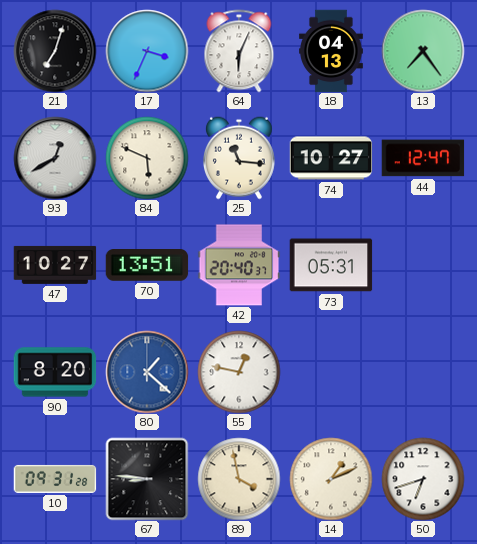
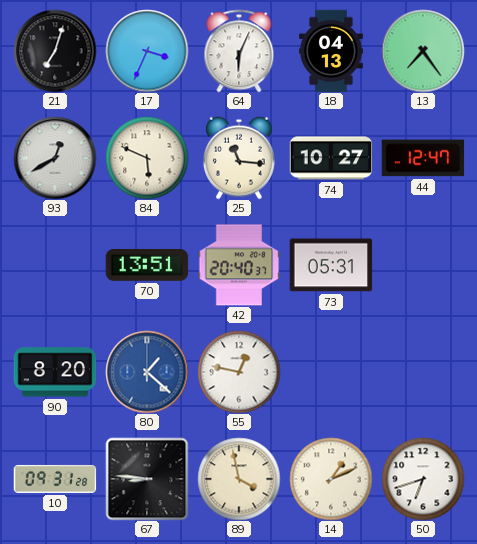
47: 10:27 -> none
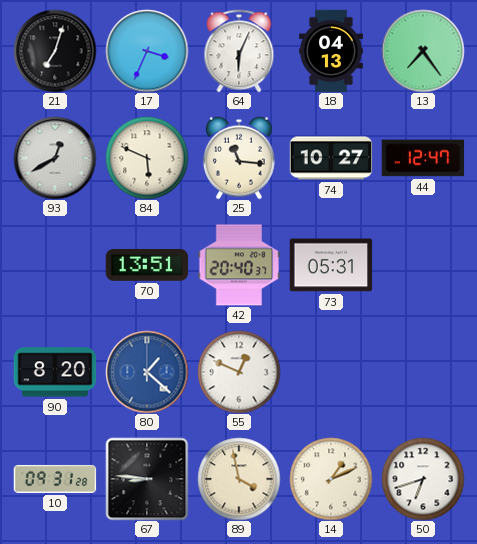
55: 12:47 -> 12:49
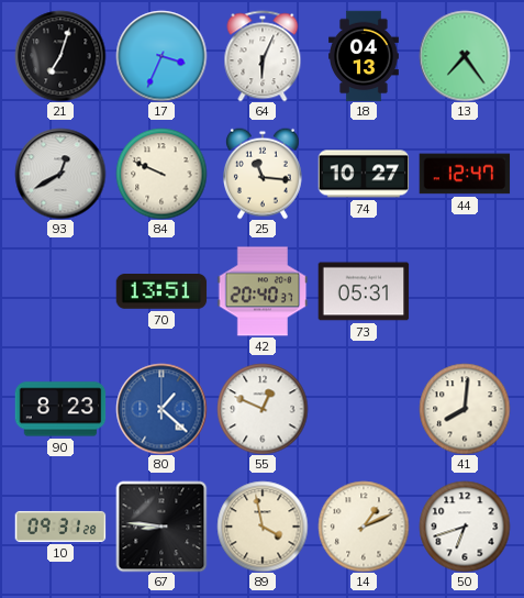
84: 5:49 -> 9:49
90: 8:20 -> 8:23
41: none -> 8:01
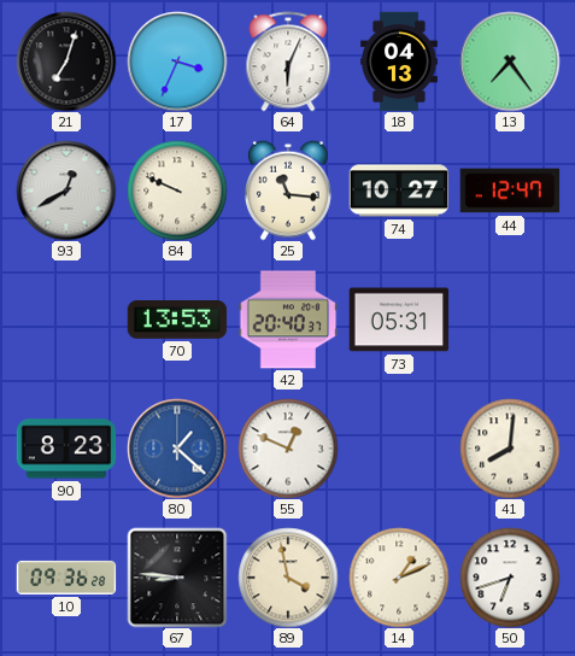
70: 13:51 -> 13:53
10: 09:31 -> 09:36
